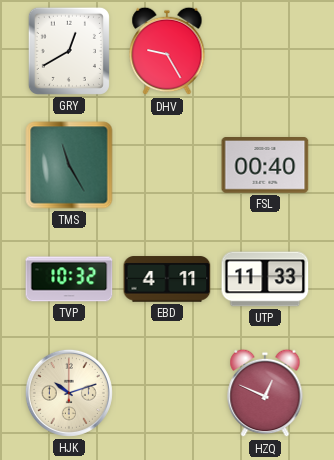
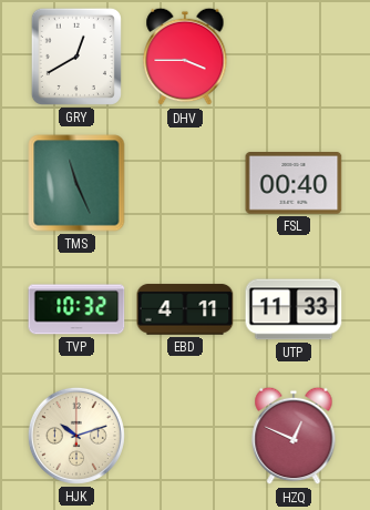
DHV: 9:25 -> 3:45
TMS: 11:25 -> 11:26
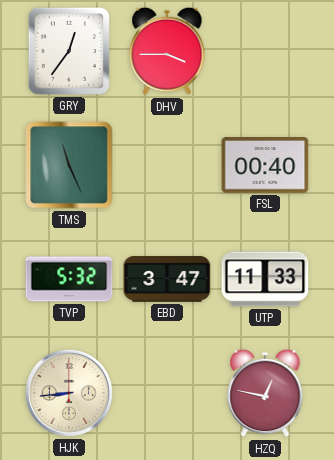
GRY: 12:40 -> 12:36
TVP: 10:32 -> 5:32
EBD: 4:11 -> 3:47
HJK: 10:12 -> 8:44
HZQ: 12:49 -> 12:47
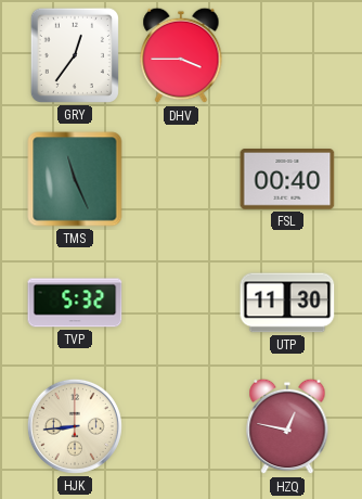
EBD: 3:47 -> none
UTP: 11:33 -> 11:30
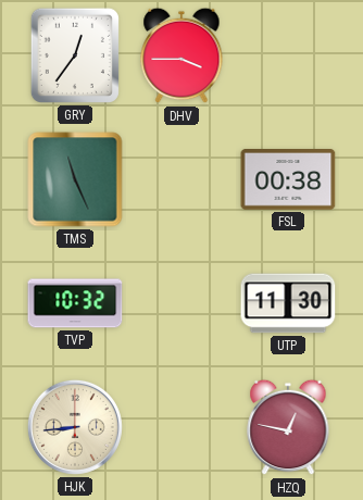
FSL: 00:40 -> 00:38
TVP: 5:32 -> 10:32
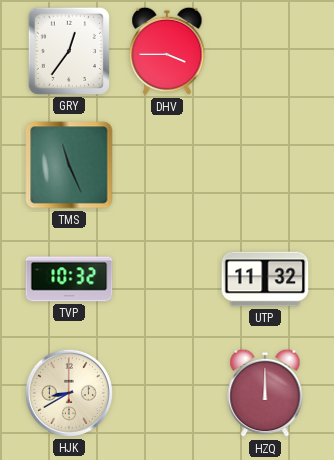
FSL: 00:38 -> none
UTP: 11:30 -> 11:32
HJK: 8:44 -> 8:40
HZQ: 12:47 -> 12:00
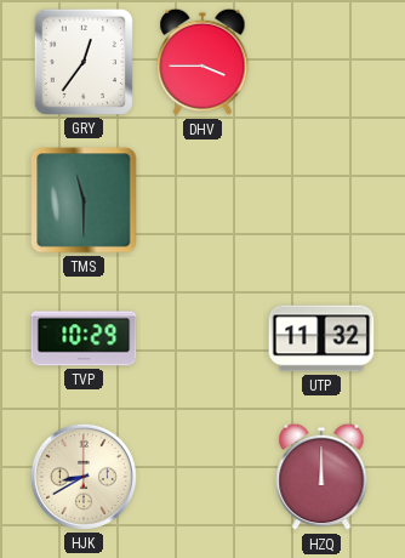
TMS: 11:26 -> 11:30
TVP: 10:32 -> 10:29
